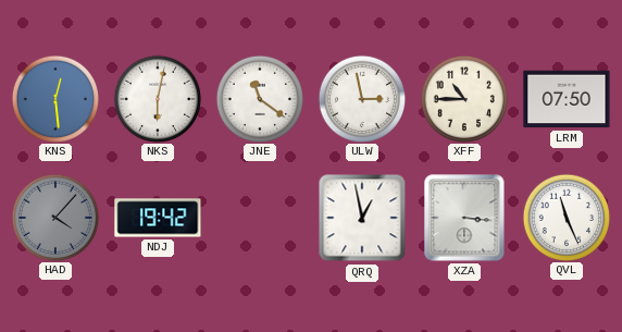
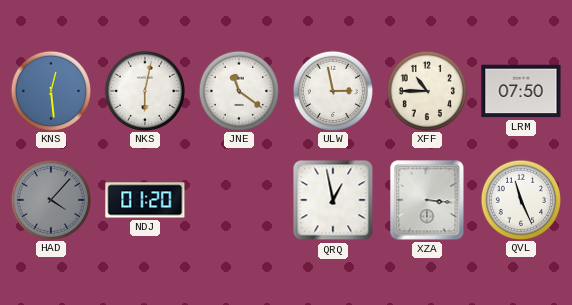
NDJ: 19:42 -> 01:20
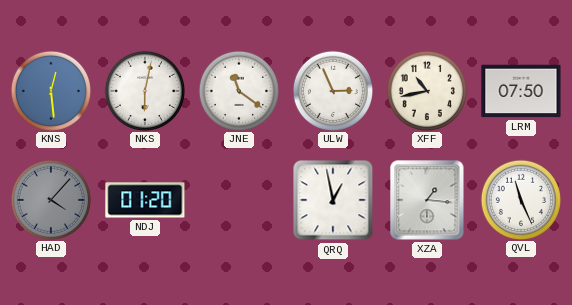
ULW: 2:58 -> 2:56
XFF: 10:45 -> 10:43
XZA: 3:16 -> 1:16
